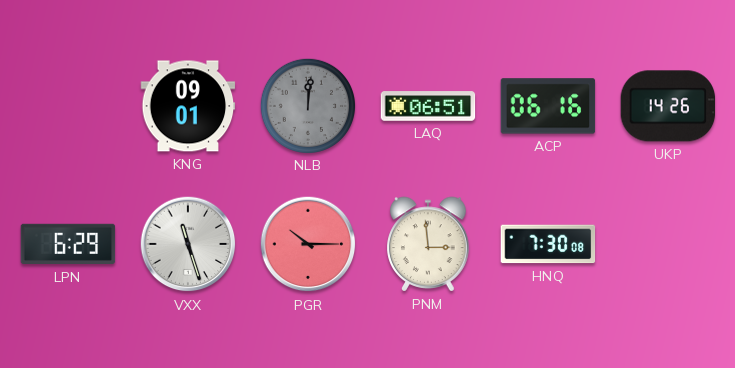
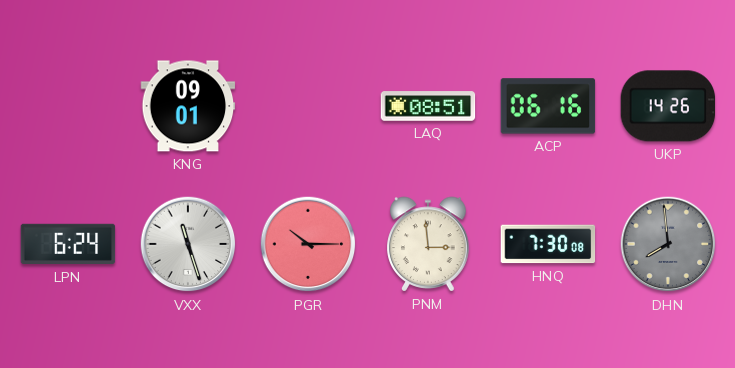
NLB: 12:01 -> none
LAQ: 06:51 -> 08:51
LPN: 6:29 -> 6:24
DHN: none -> 7:59
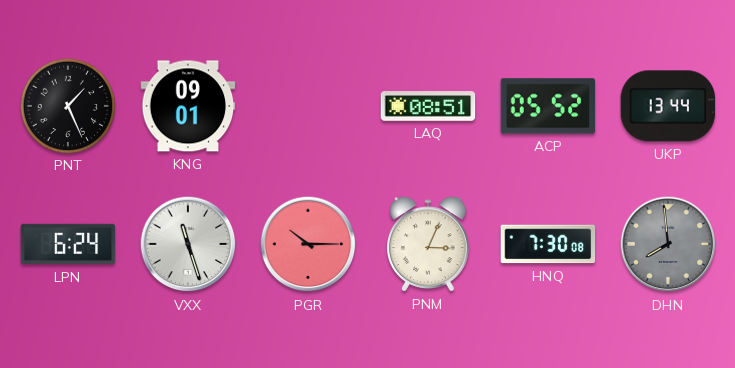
PNT: none -> 1:26
ACP: 06:16 -> 05:52
UKP: 14:26 -> 13:44
PNM: 2:59 -> 3:04
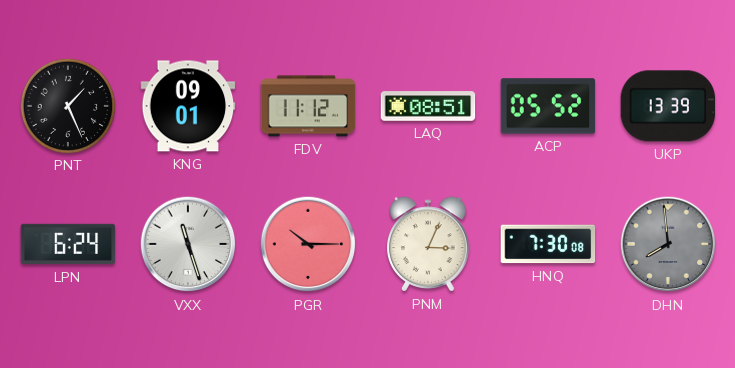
FDV: none -> 11:12
UKP: 13:44 -> 13:39
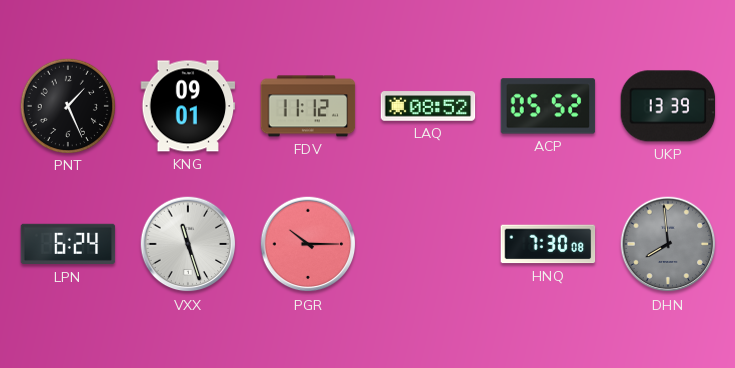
LAQ: 08:51 -> 08:52
PNM: 3:04 -> none
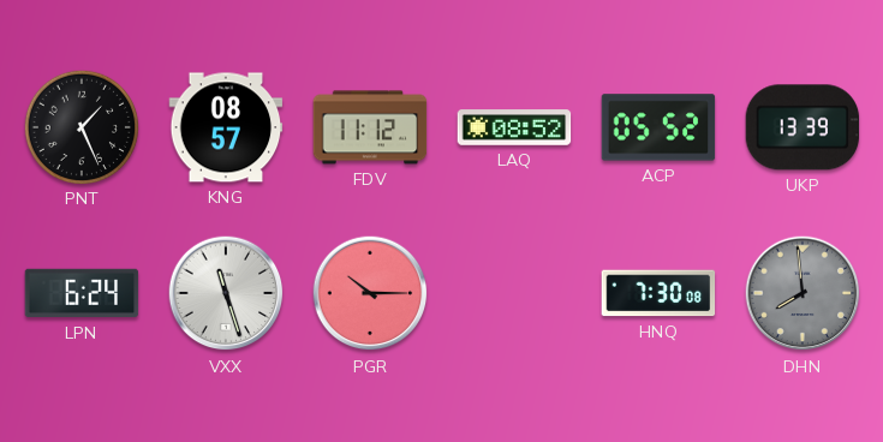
KNG: 09:01 -> 08:57
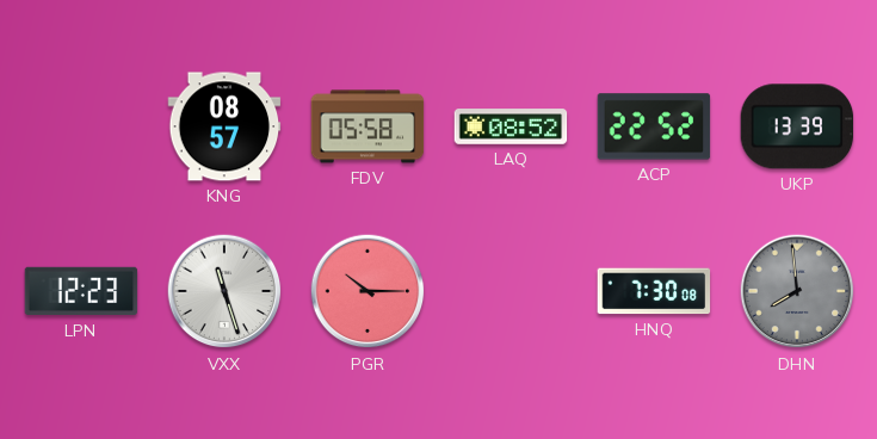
PNT: 1:26 -> none
FDV: 11:12 -> 05:58
ACP: 05:52 -> 22:52
LPN: 6:24 -> 12:23
